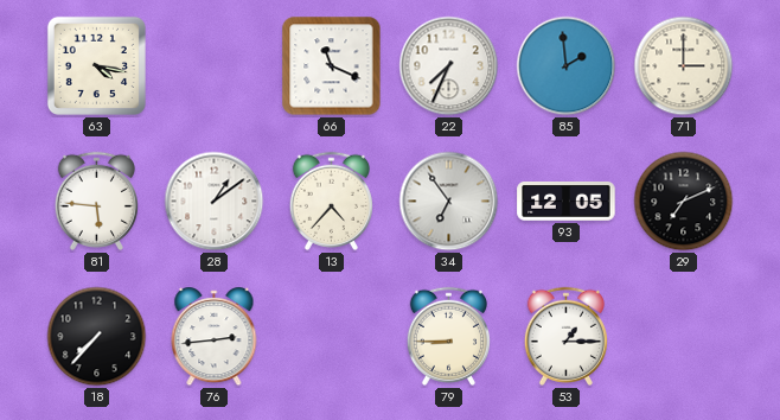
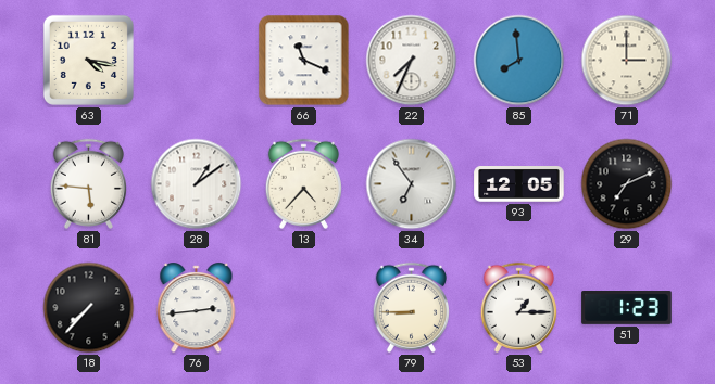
85: 1:59 -> 7:59
51: none -> 1:23
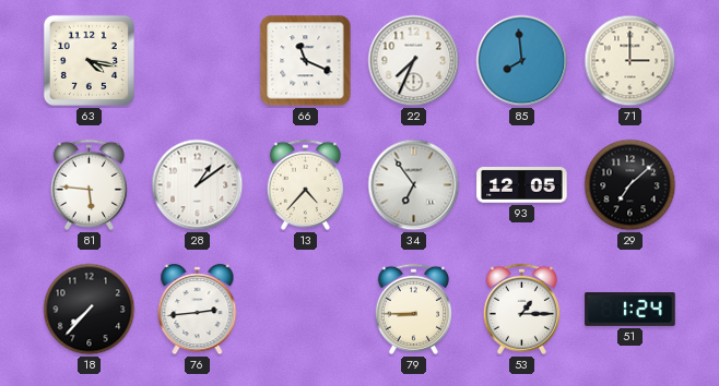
29: 7:11 -> 7:08
51: 1:23 -> 1:24
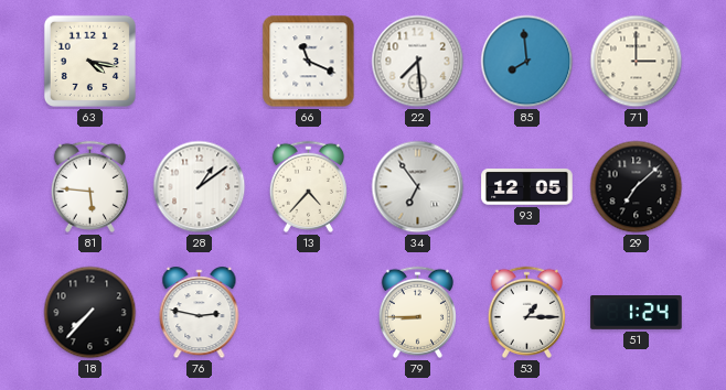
22: 7:34 -> 7:29
76: 2:44 -> 2:47
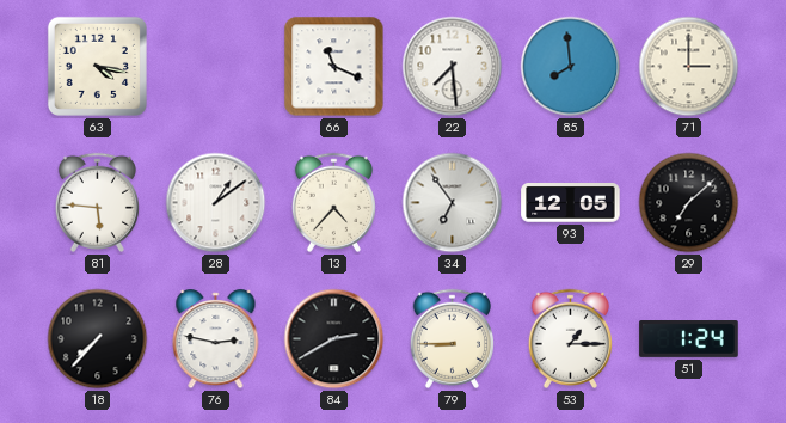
84: none -> 2:40
